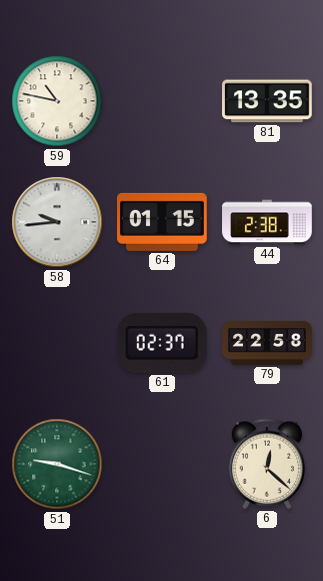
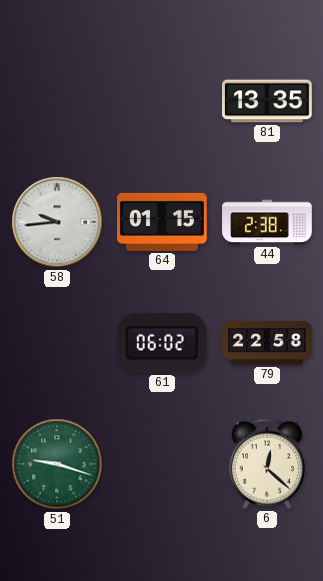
59: 10:47 -> none
61: 02:37 -> 06:02
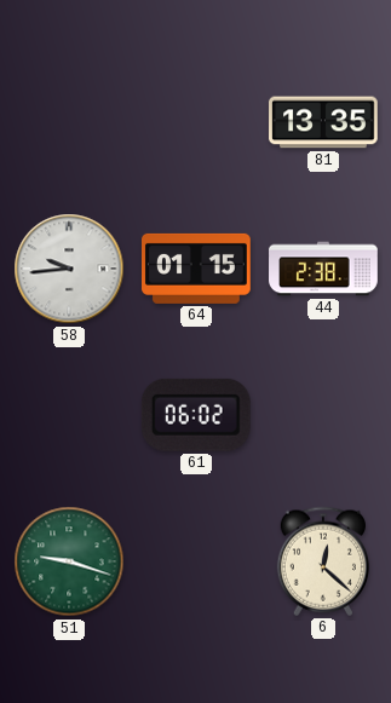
79: 22:58 -> none
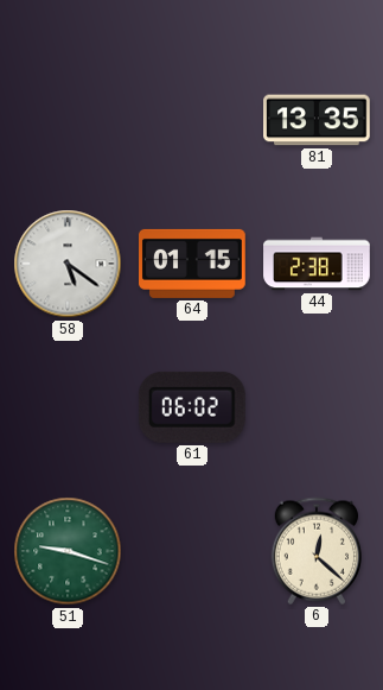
58: 9:44 -> 5:21
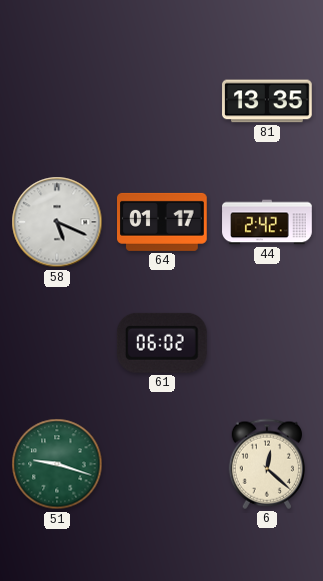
58: 5:21 -> 5:19
64: 01:15 -> 01:17
44: 2:38 -> 2:42
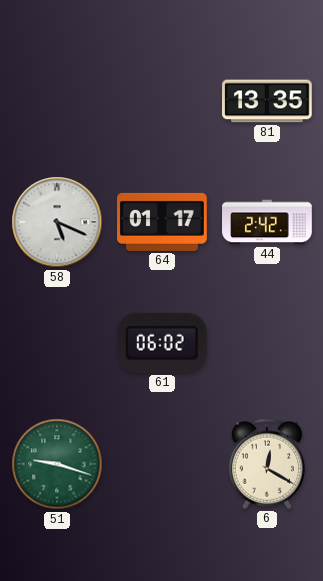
6: 12:22 -> 12:20
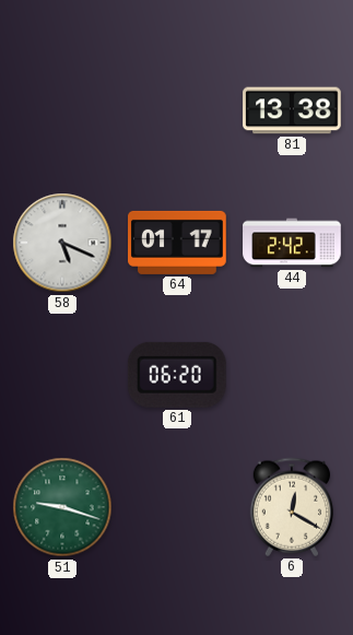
81: 13:35 -> 13:38
61: 06:02 -> 06:20
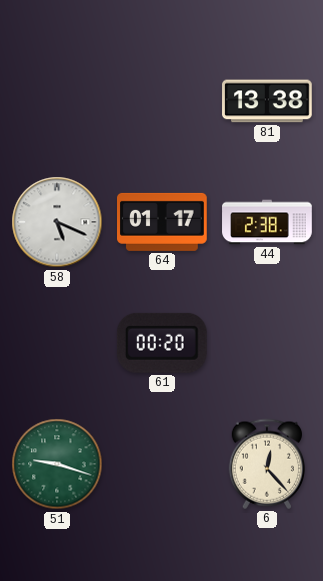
44: 2:42 -> 2:38
61: 06:20 -> 00:20
6: 12:20 -> 12:23
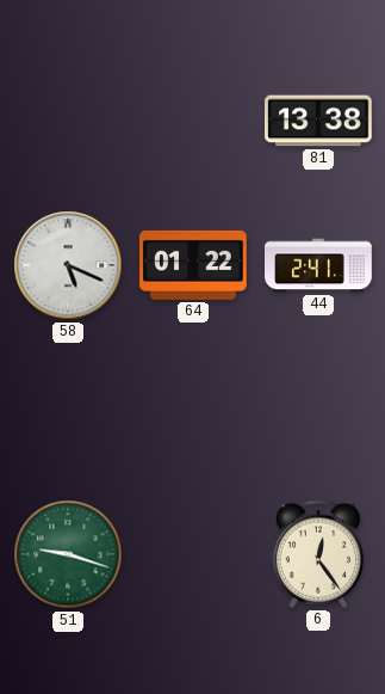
64: 01:17 -> 01:22
44: 2:38 -> 2:41
61: 00:20 -> none
6: 12:23 -> 12:24
